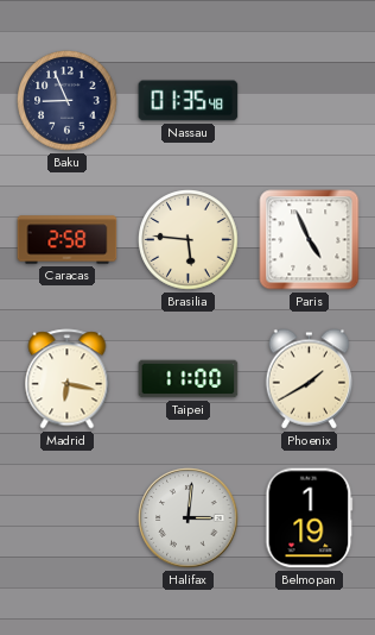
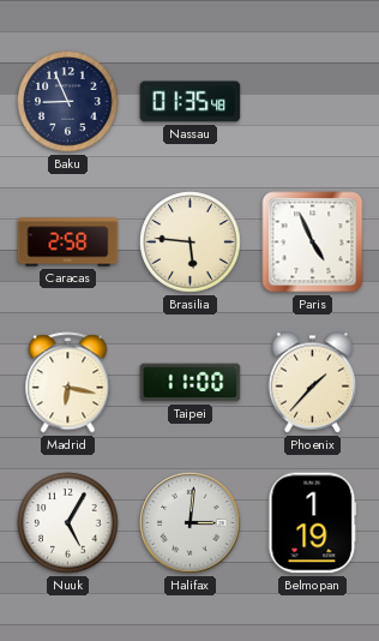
Phoenix: 1:40 -> 1:37
Nuuk: none -> 5:05
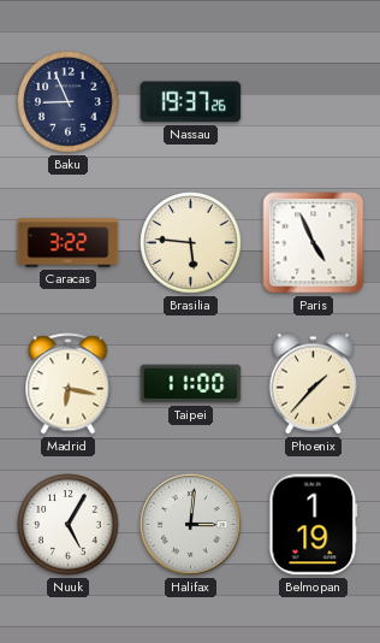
Nassau: 01:35 -> 19:37
Caracas: 2:58 -> 3:22
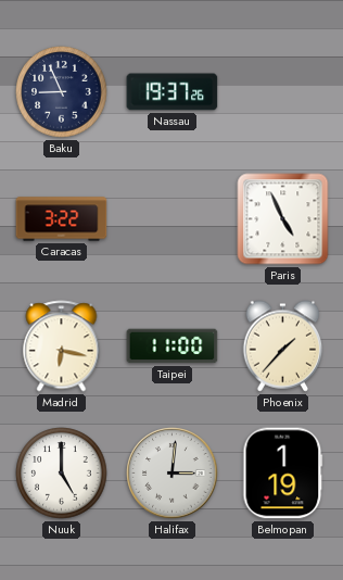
Brasilia: 5:46 -> none
Nuuk: 5:05 -> 5:00
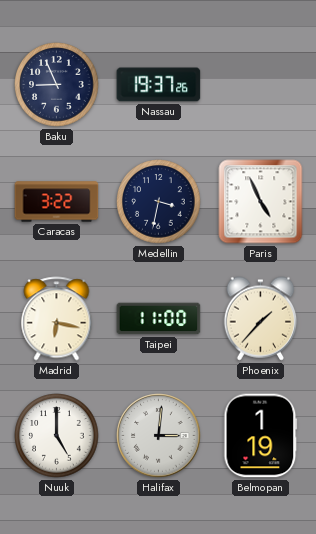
Medellin: none -> 3:32
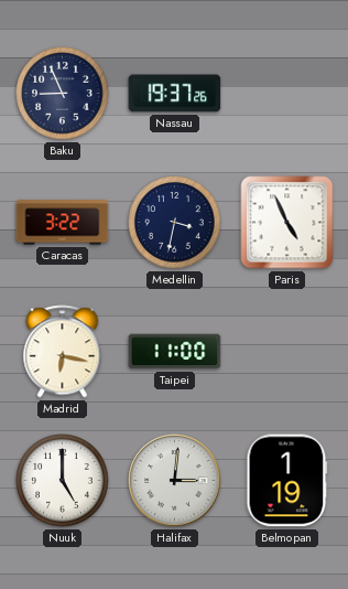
Phoenix: 1:37 -> none
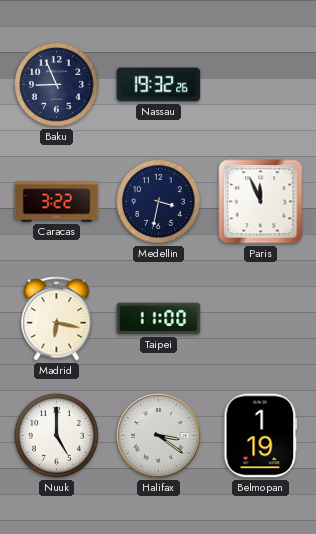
Nassau: 19:37 -> 19:32
Paris: 4:56 -> 11:56
Halifax: 3:01 -> 3:21
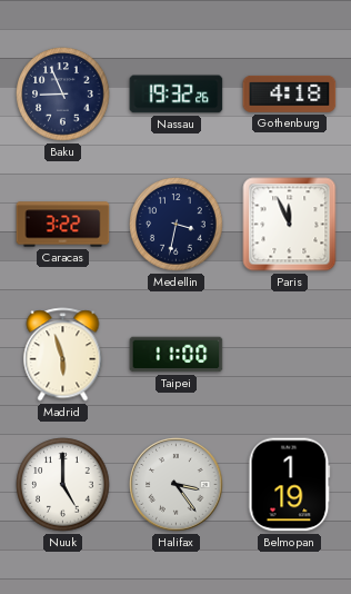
Gothenburg: none -> 4:18
Madrid: 6:17 -> 5:57
Halifax: 3:21 -> 3:24
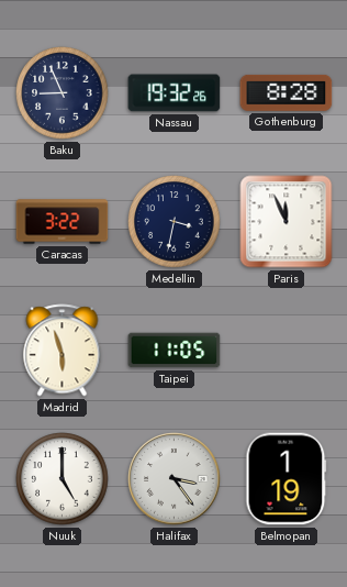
Gothenburg: 4:18 -> 8:28
Taipei: 11:00 -> 11:05
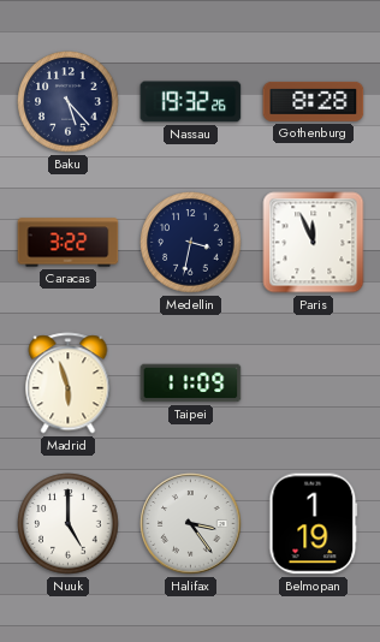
Baku: 8:56 -> 5:23
Taipei: 11:05 -> 11:09
